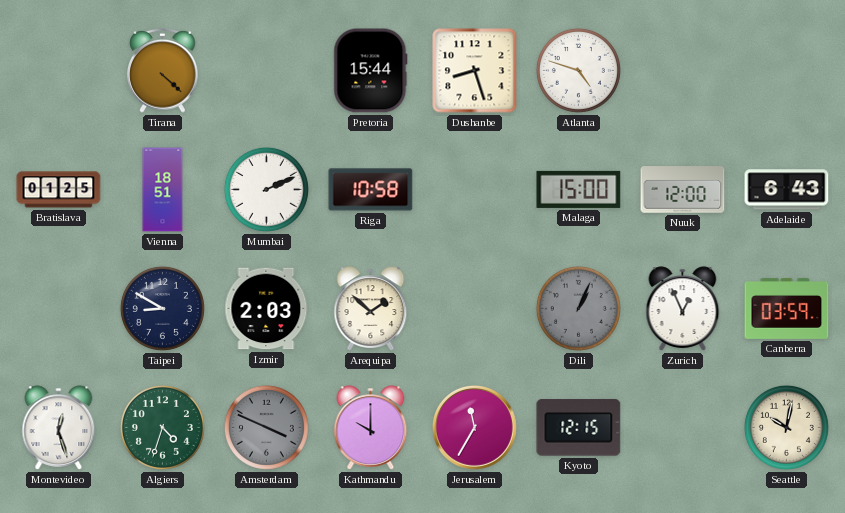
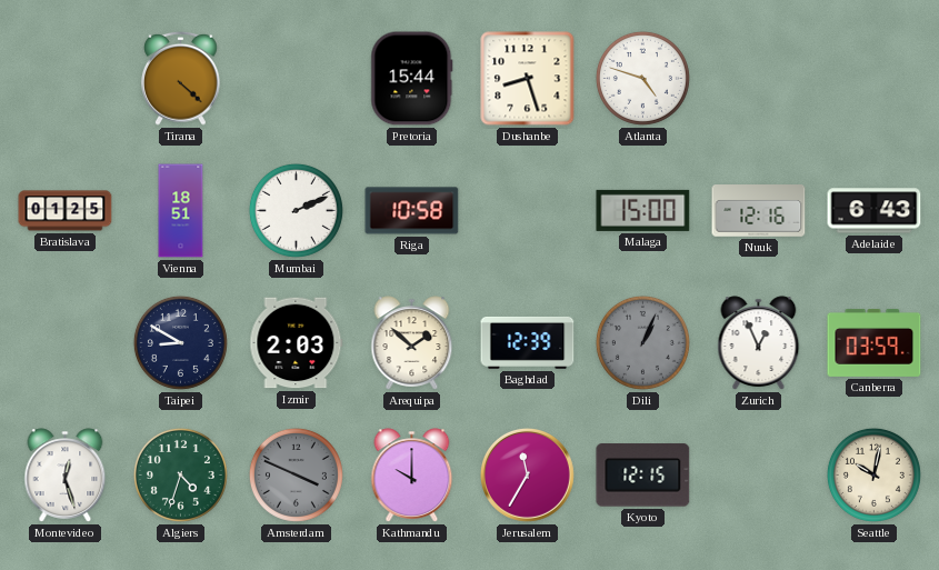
Nuuk: 12:00 -> 12:16
Baghdad: none -> 12:39
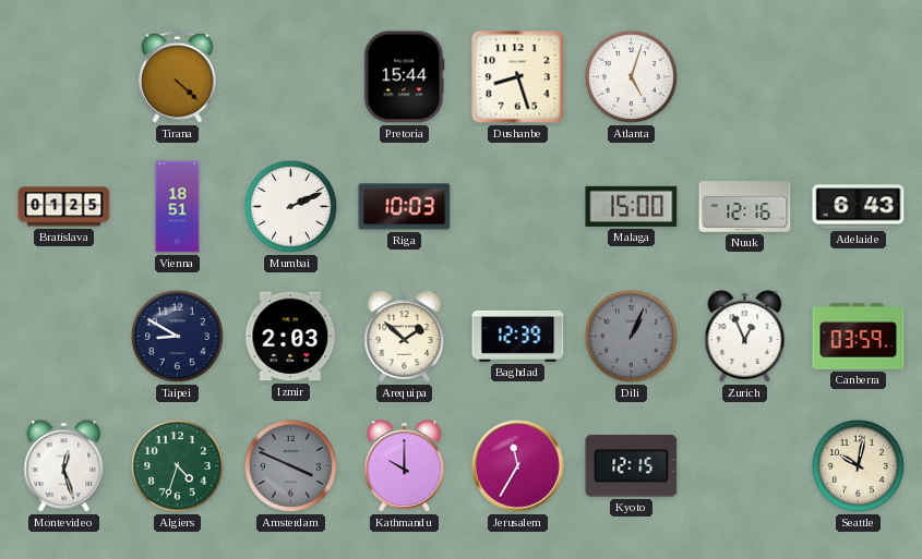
Atlanta: 4:48 -> 5:03
Riga: 10:58 -> 10:03
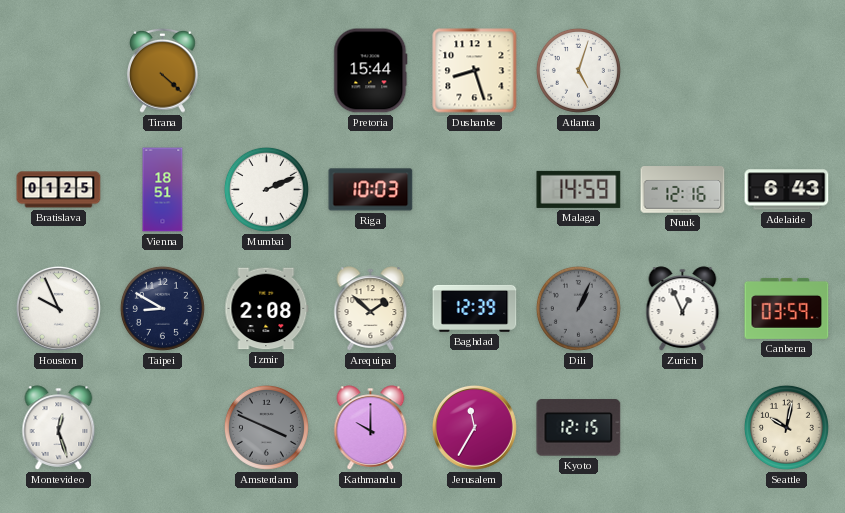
Malaga: 15:00 -> 14:59
Houston: none -> 9:56
Izmir: 2:03 -> 2:08
Algiers: 4:33 -> none
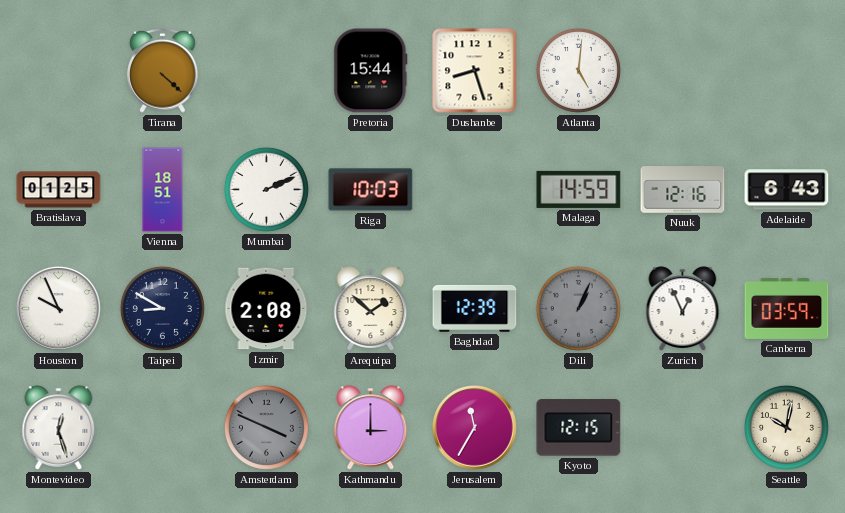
Atlanta: 5:03 -> 5:01
Kathmandu: 10:00 -> 3:00
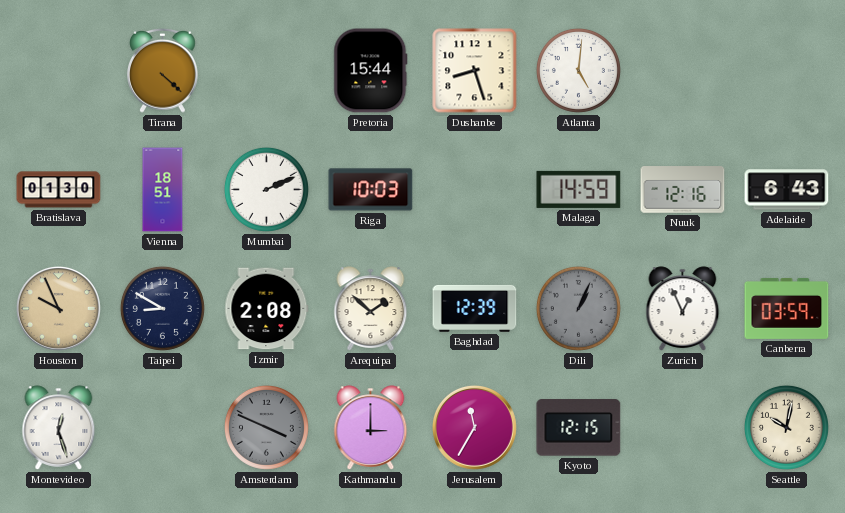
Bratislava: 01:25 -> 01:30
Houston dial: white -> champagne
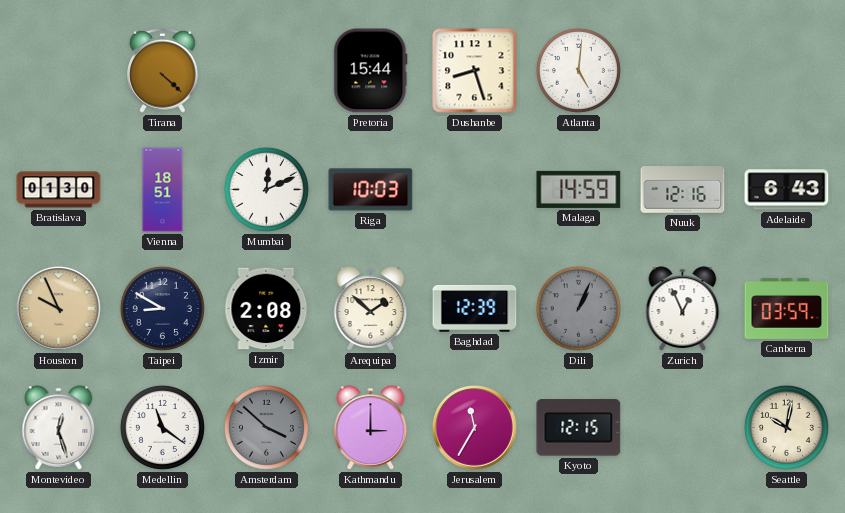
Mumbai: 2:11 -> 12:11
Medellin: none -> 11:21
Amsterdam: 3:49 -> 3:52
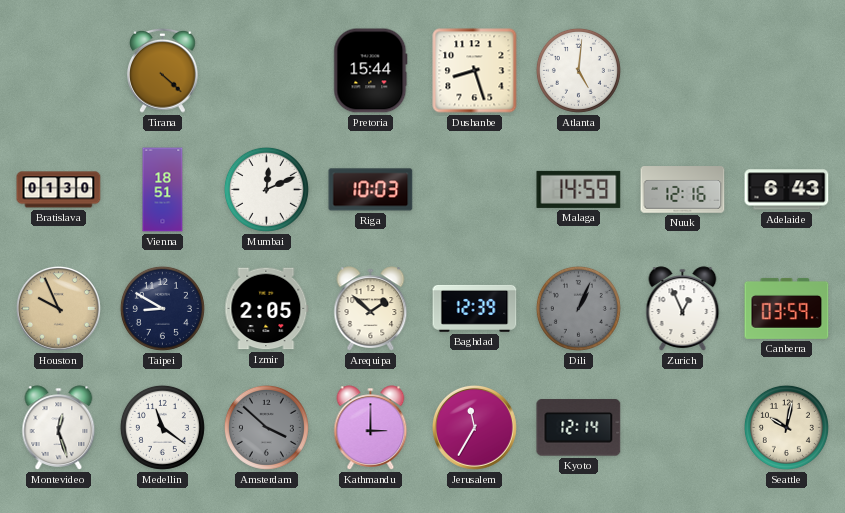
Izmir: 2:08 -> 2:05
Kyoto: 12:15 -> 12:14
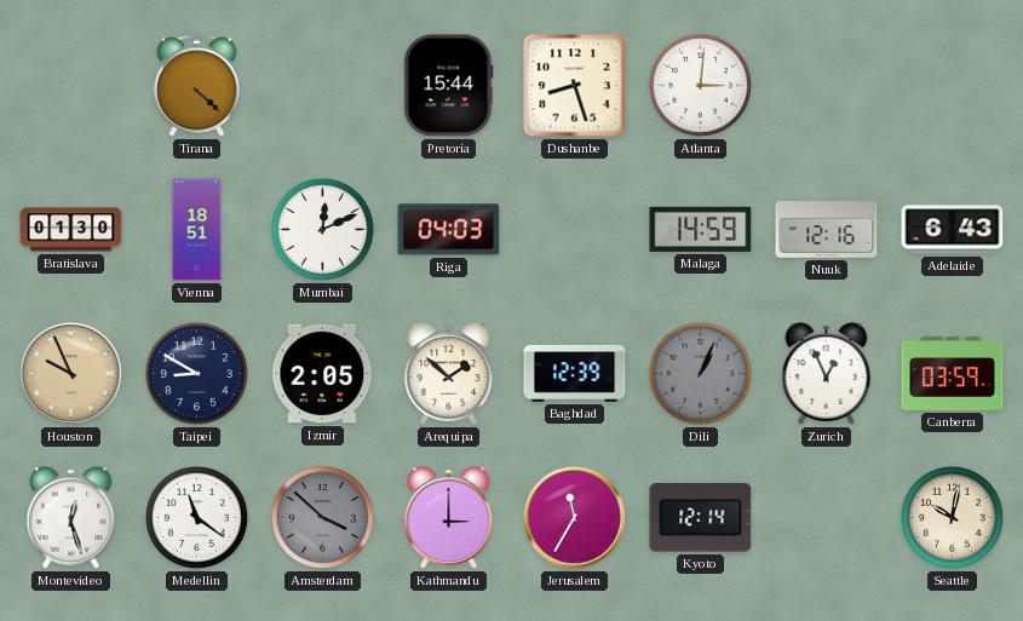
Atlanta: 5:01 -> 3:01
Riga: 10:03 -> 04:03
